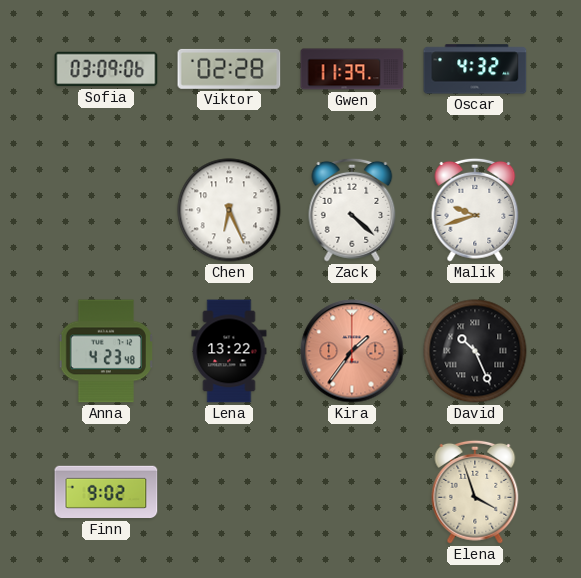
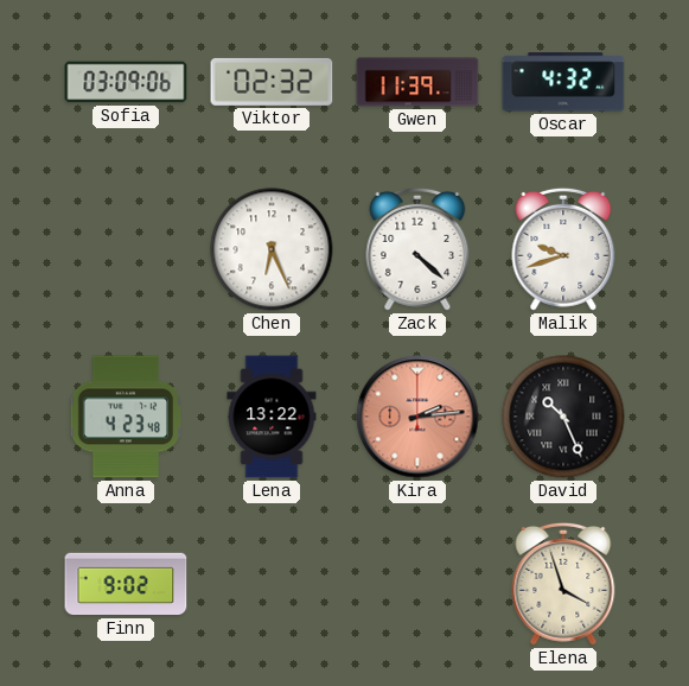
Viktor: 02:28 -> 02:32
Kira: 1:36 -> 2:14
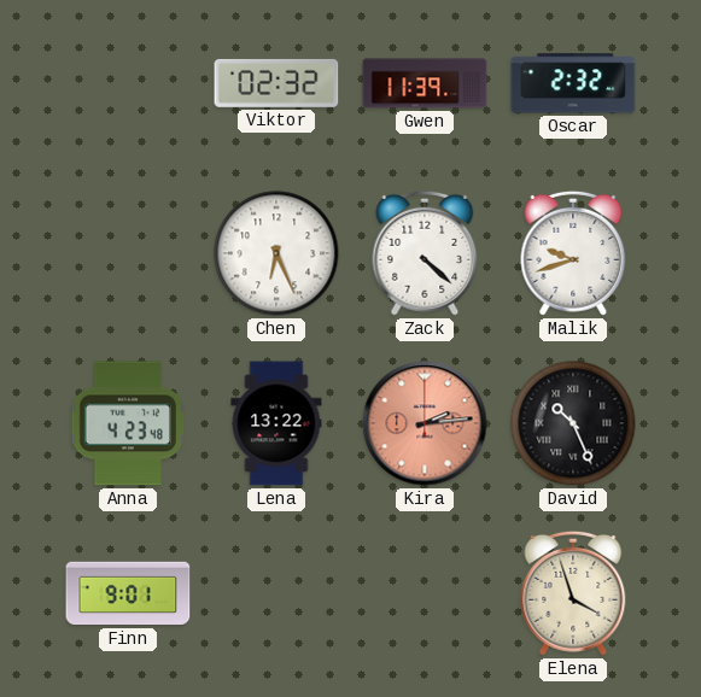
Sofia: 03:09 -> none
Oscar: 4:32 -> 2:32
Finn: 9:02 -> 9:01
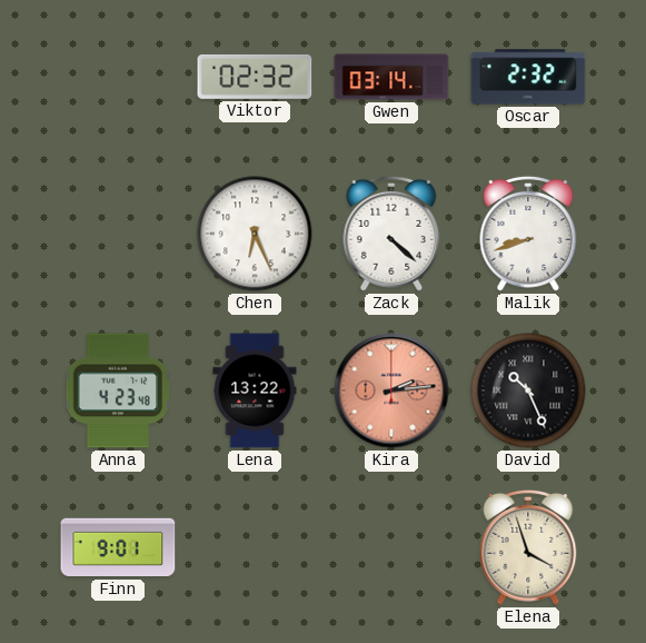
Gwen: 11:39 -> 03:14
Malik: 9:42 -> 8:42
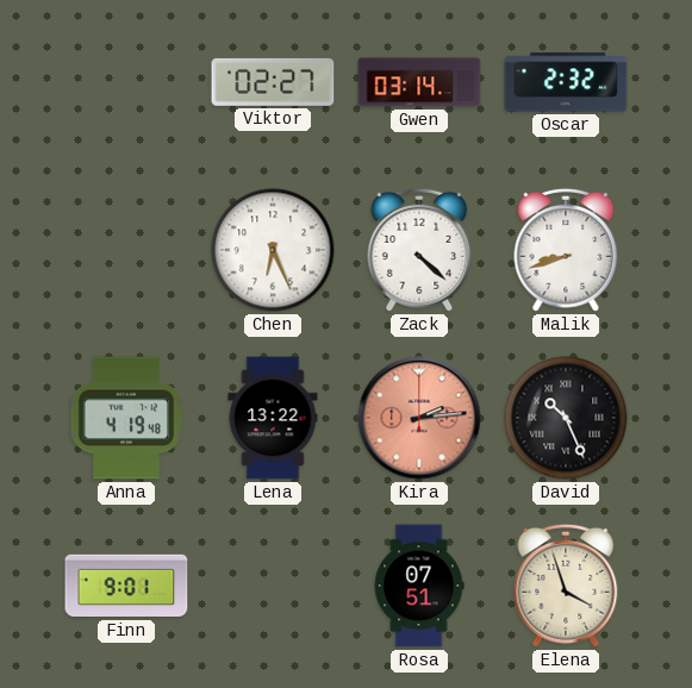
Viktor: 02:32 -> 02:27
Anna: 4:23 -> 4:19
Rosa: none -> 07:51
